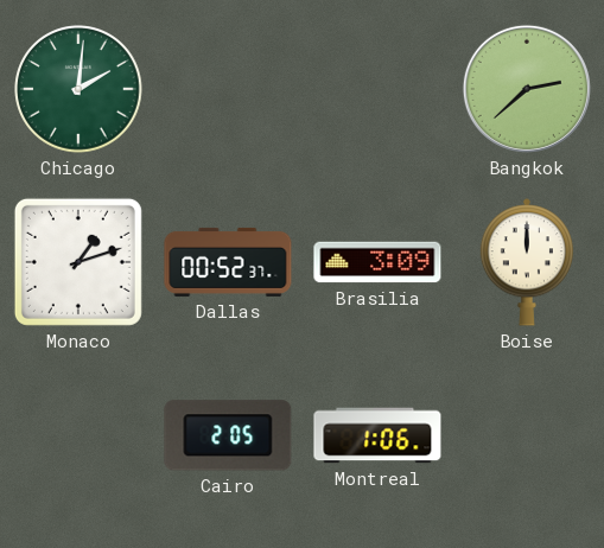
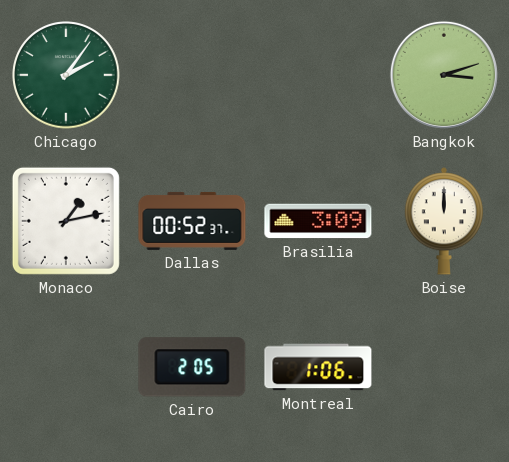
Chicago: 2:01 -> 2:06
Bangkok: 2:38 -> 3:12
Monaco: 1:12 -> 1:13
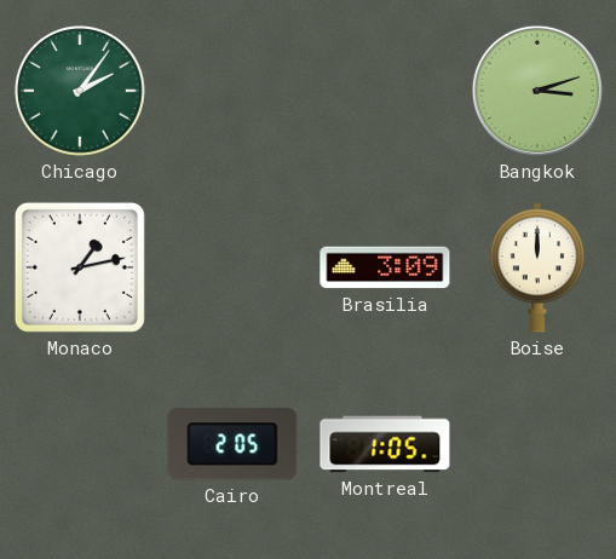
Dallas: 00:52 -> none
Montreal: 1:06 -> 1:05
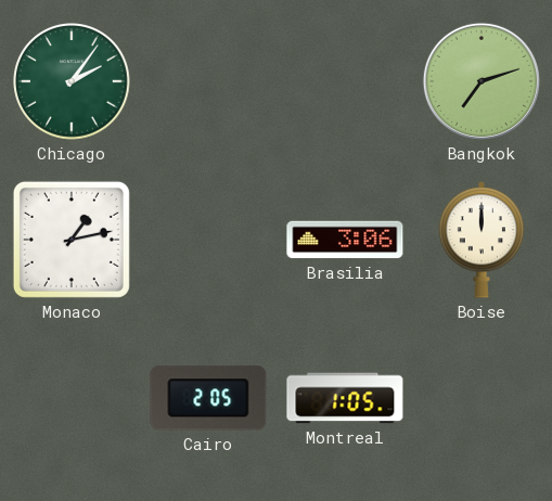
Bangkok: 3:12 -> 7:12
Brasilia: 3:09 -> 3:06
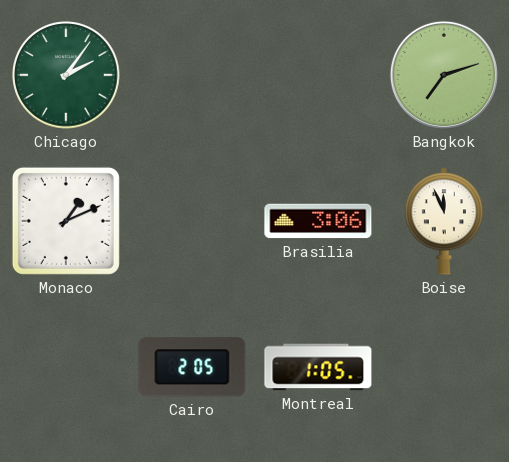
Monaco: 1:13 -> 1:11
Boise: 12:00 -> 11:56
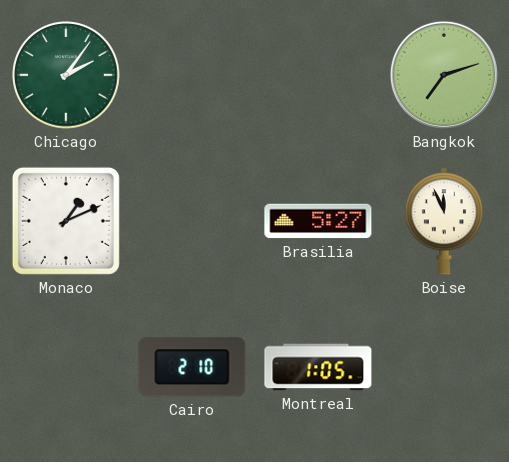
Brasilia: 3:06 -> 5:27
Cairo: 2:05 -> 2:10
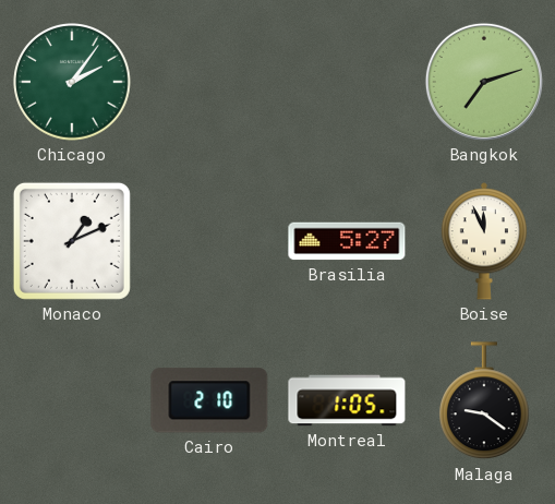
Malaga: none -> 9:21
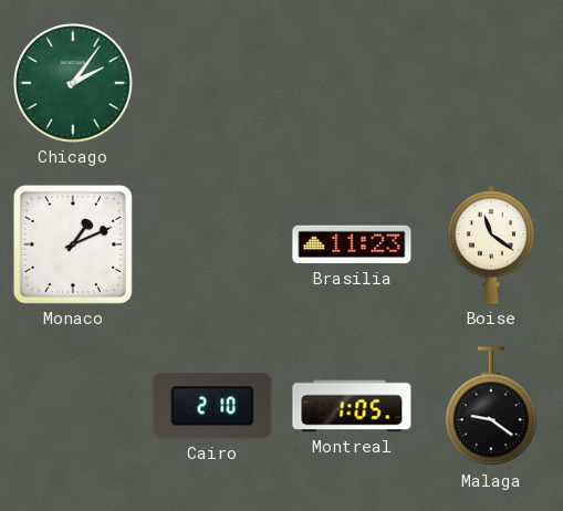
Bangkok: 7:12 -> none
Brasilia: 5:27 -> 11:23
Boise: 11:56 -> 11:21
